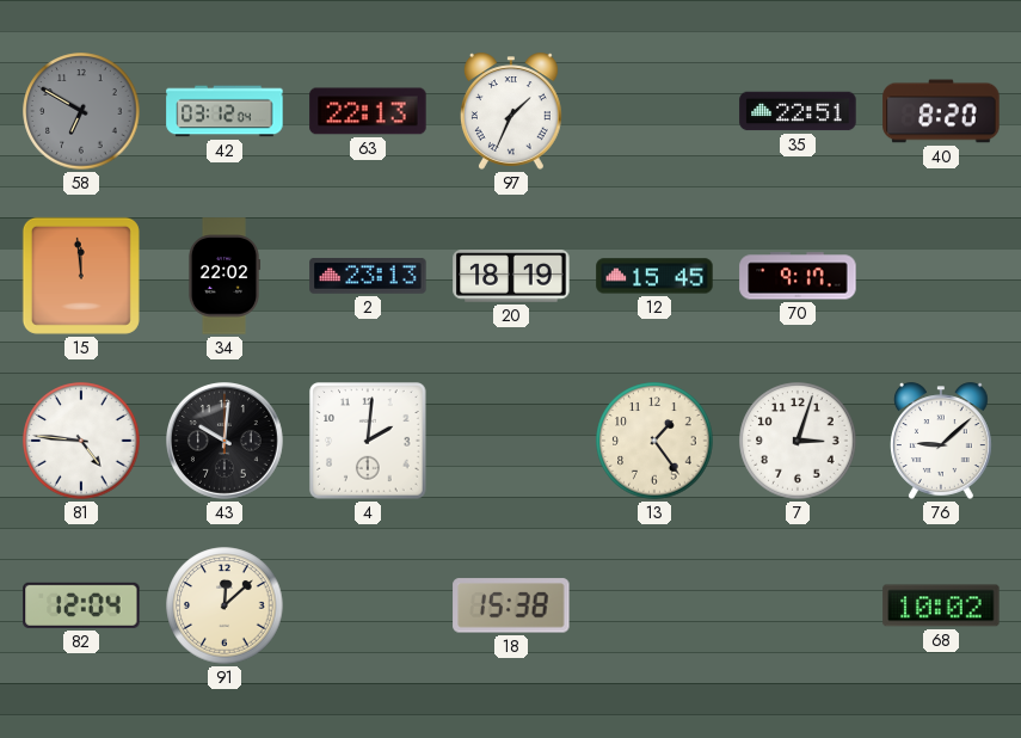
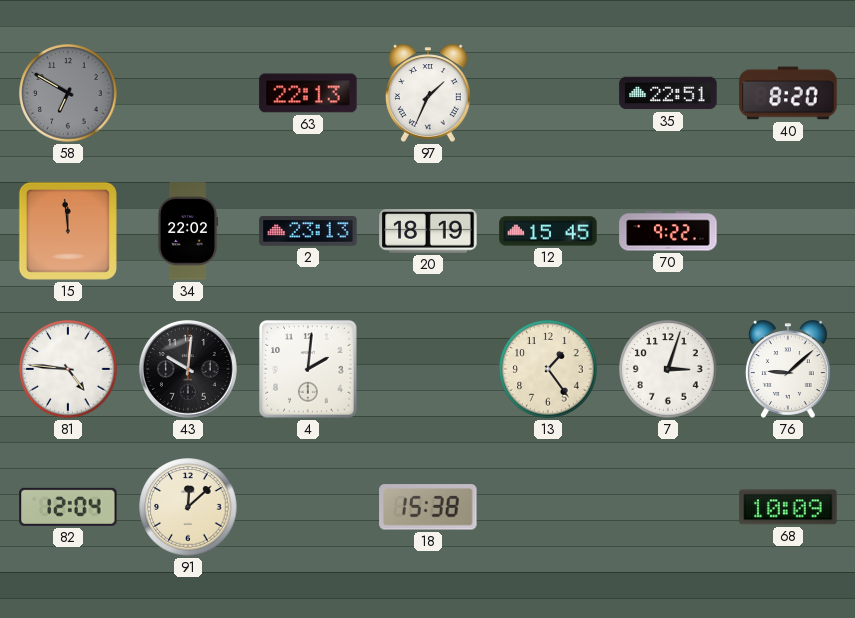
42: 03:12 -> none
70: 9:17 -> 9:22
68: 10:02 -> 10:09
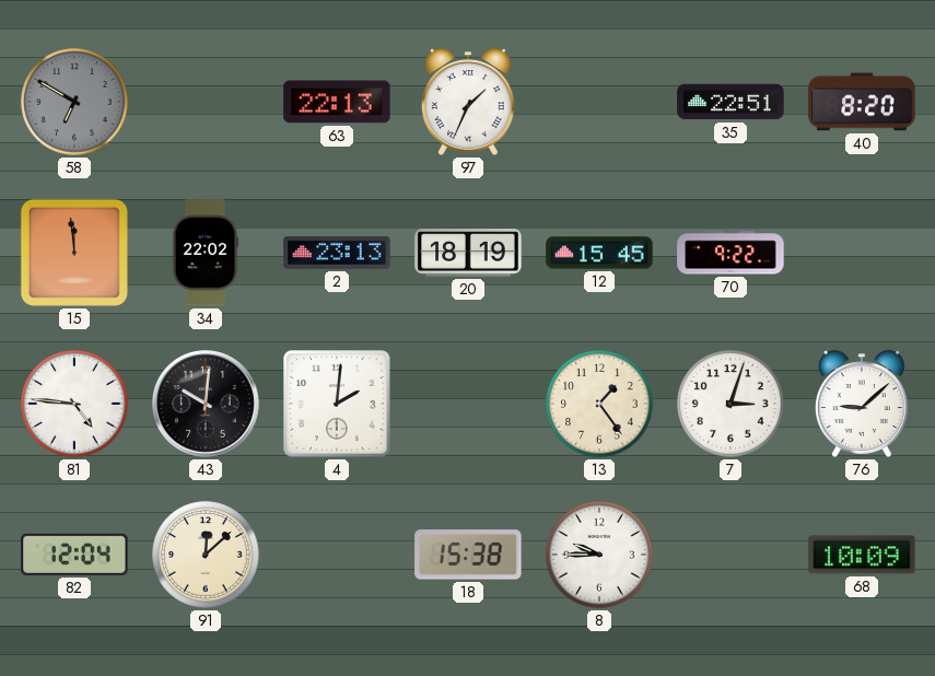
8: none -> 9:45
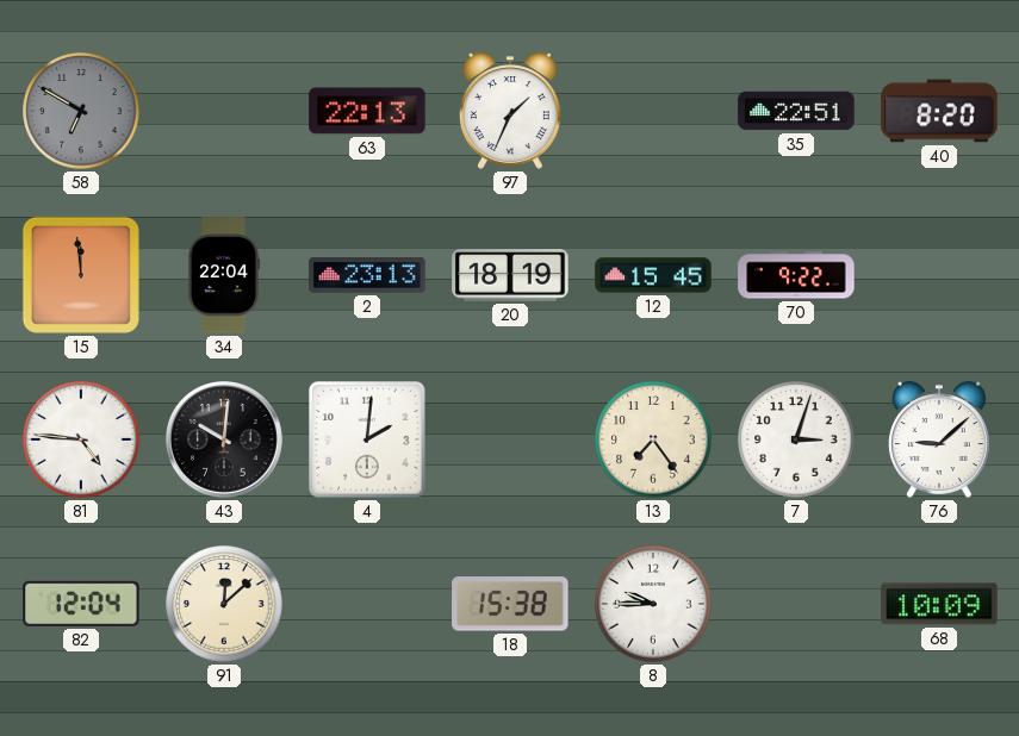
34: 22:02 -> 22:04
13: 1:24 -> 7:24
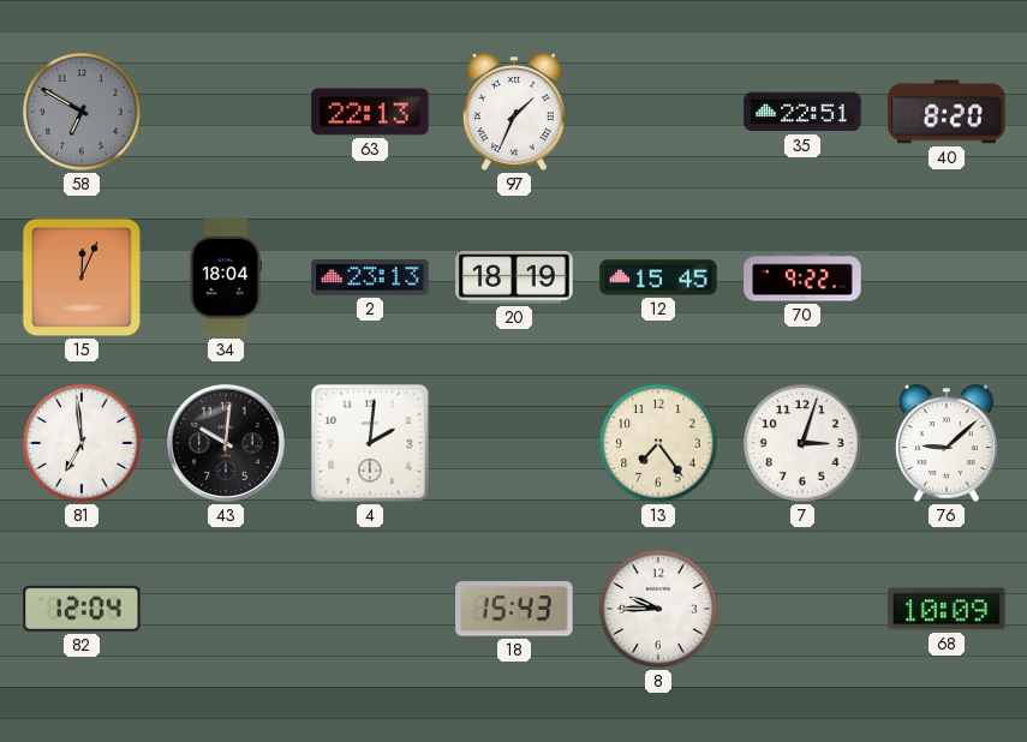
15: 11:59 -> 12:04
34: 22:04 -> 18:04
81: 4:46 -> 6:59
91: 12:08 -> none
18: 15:38 -> 15:43
